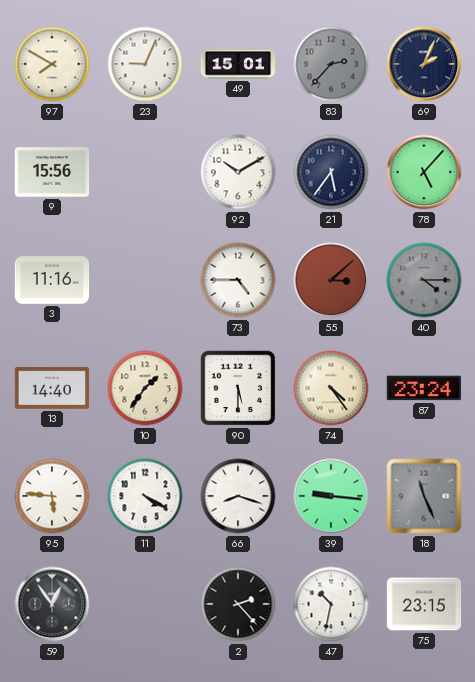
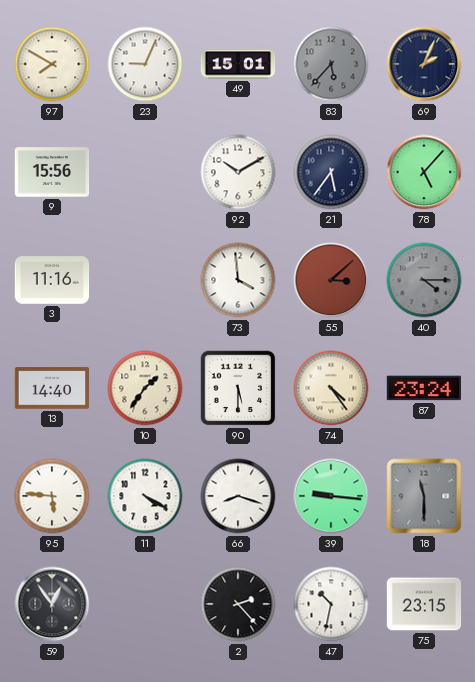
83: 2:37 -> 5:37
73: 4:45 -> 3:59
18: 11:26 -> 11:30
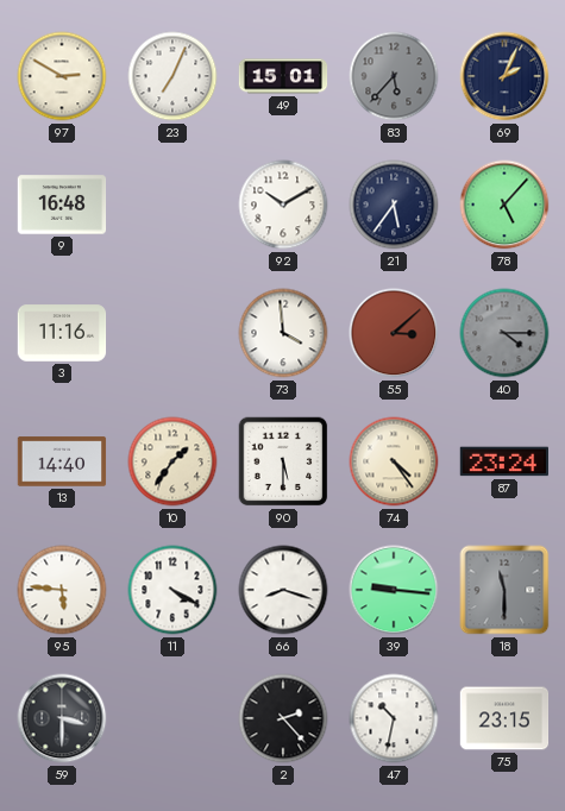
97: 7:50 -> 2:50
23: 9:04 -> 7:04
9: 15:56 -> 16:48
59: 12:54 -> 3:30
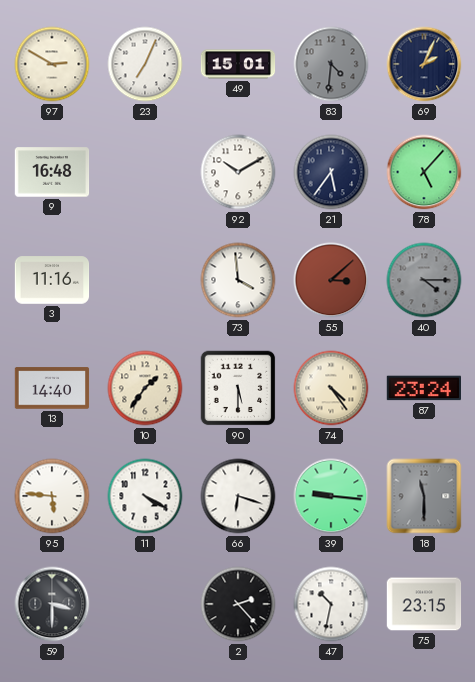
83: 5:37 -> 4:31
66: 8:18 -> 6:18
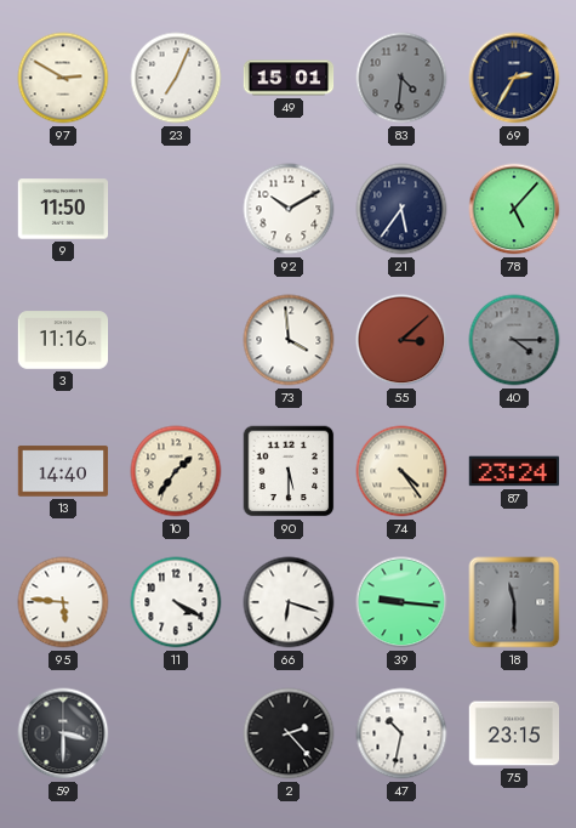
69: 2:04 -> 2:35
9: 16:48 -> 11:50
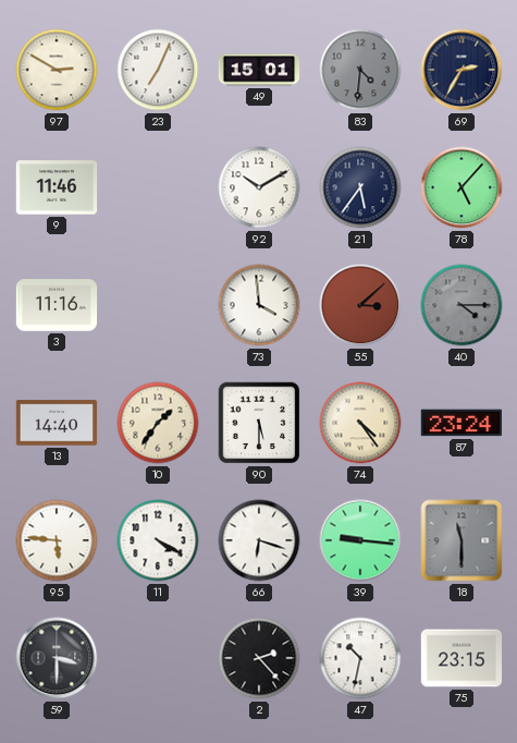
9: 11:50 -> 11:46
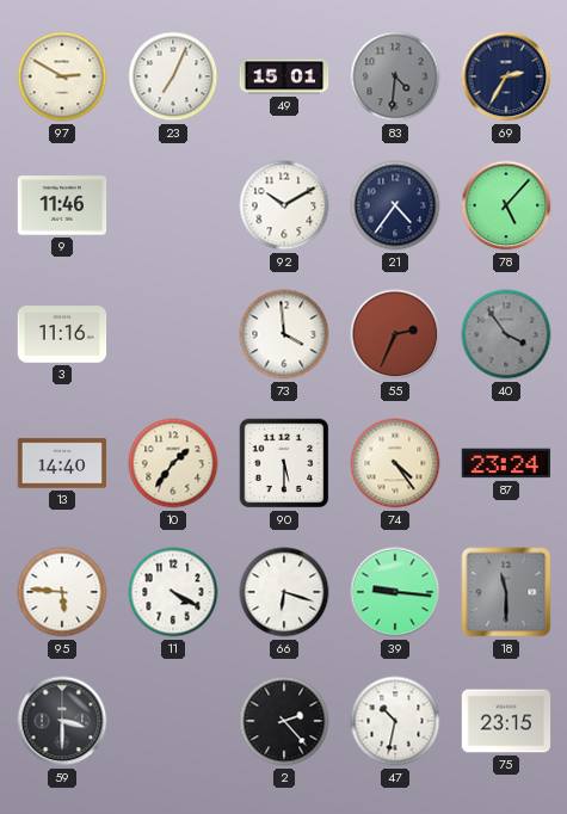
21: 5:36 -> 4:36
55: 3:08 -> 2:34
40: 4:15 -> 3:54
